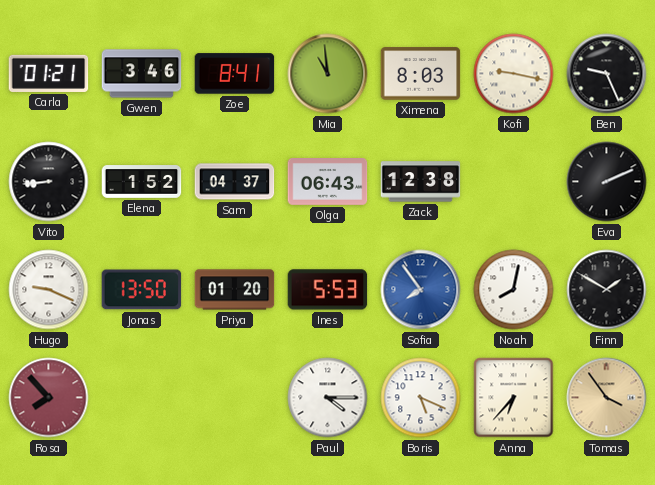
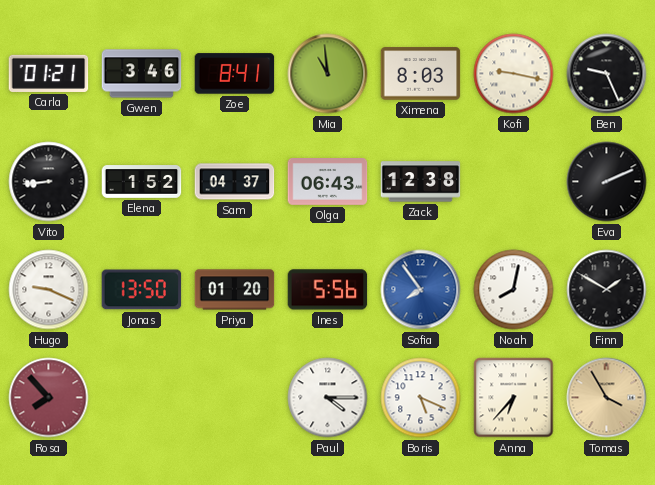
Ines: 5:53 -> 5:56
Tomas: 3:54 -> 3:55
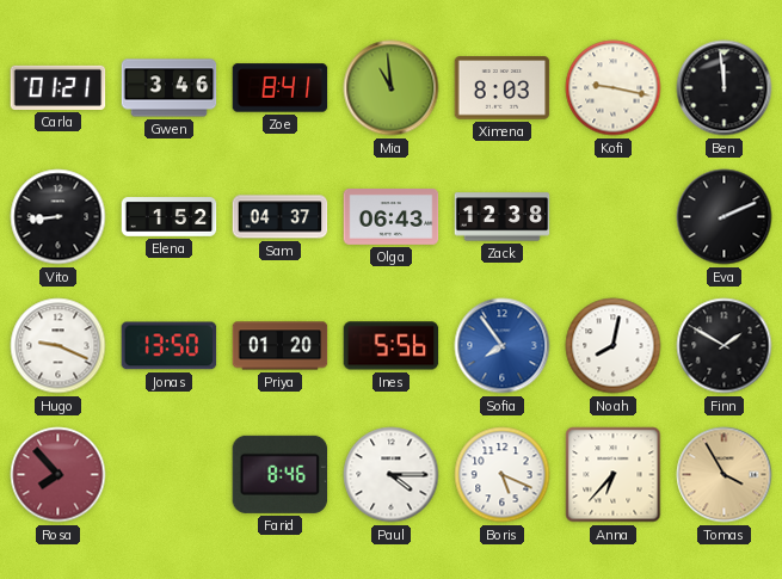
Ben: 9:26 -> 11:59
Farid: none -> 8:46
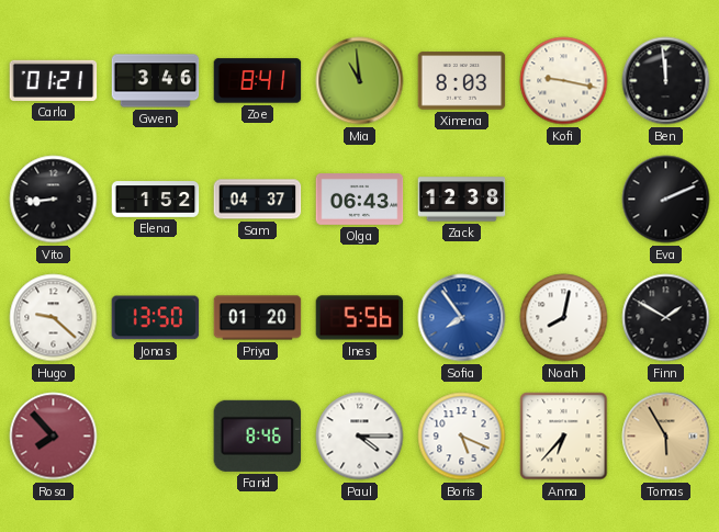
Hugo: 9:19 -> 9:22
Tomas: 3:55 -> 5:55
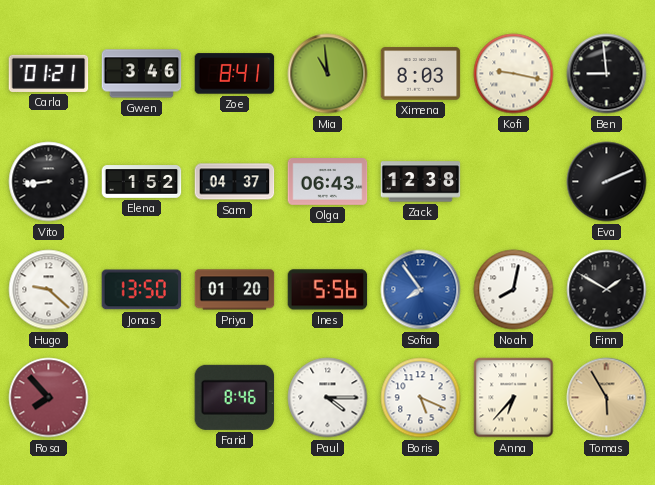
Ben: 11:59 -> 8:59
